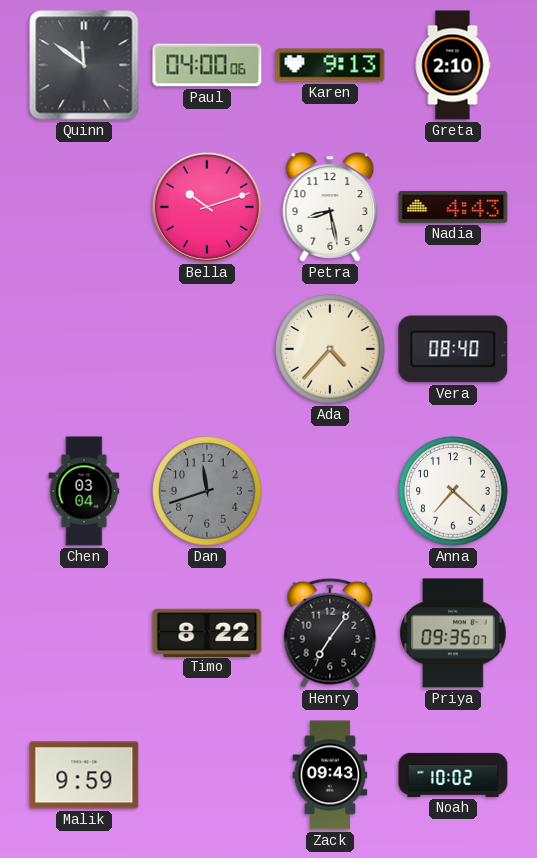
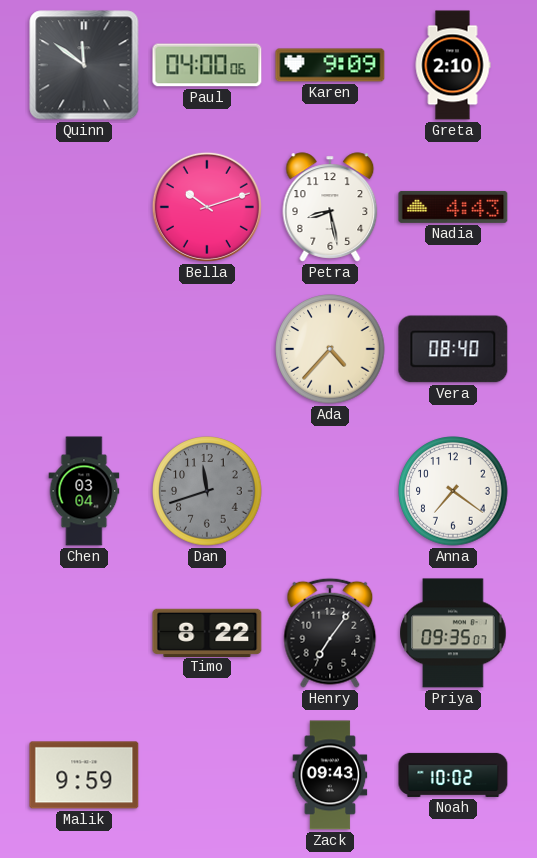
Karen: 9:13 -> 9:09
Anna: 7:22 -> 7:21
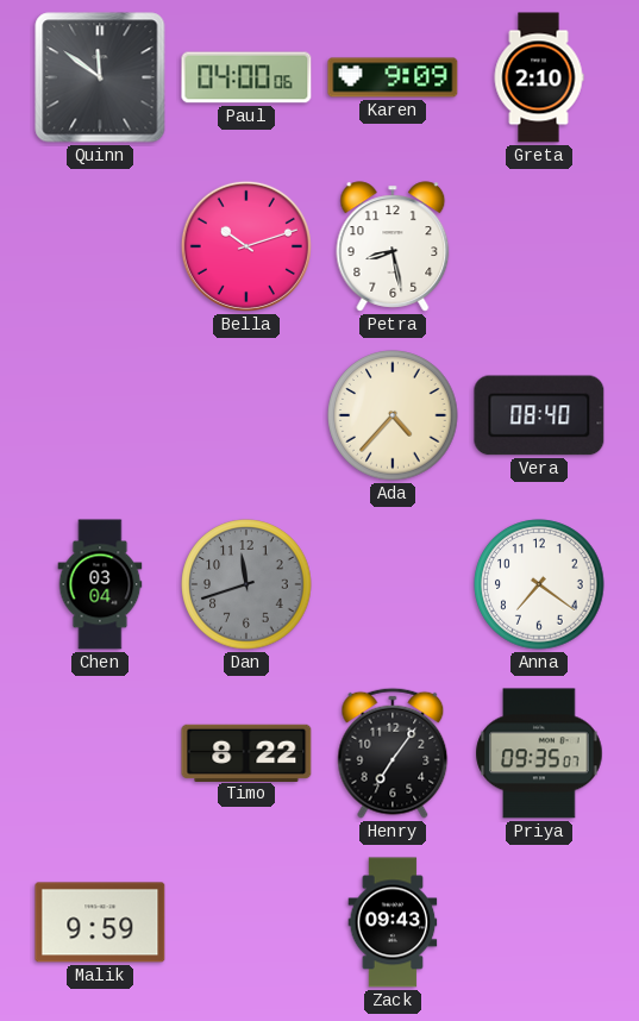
Nadia: 4:43 -> none
Noah: 10:02 -> none
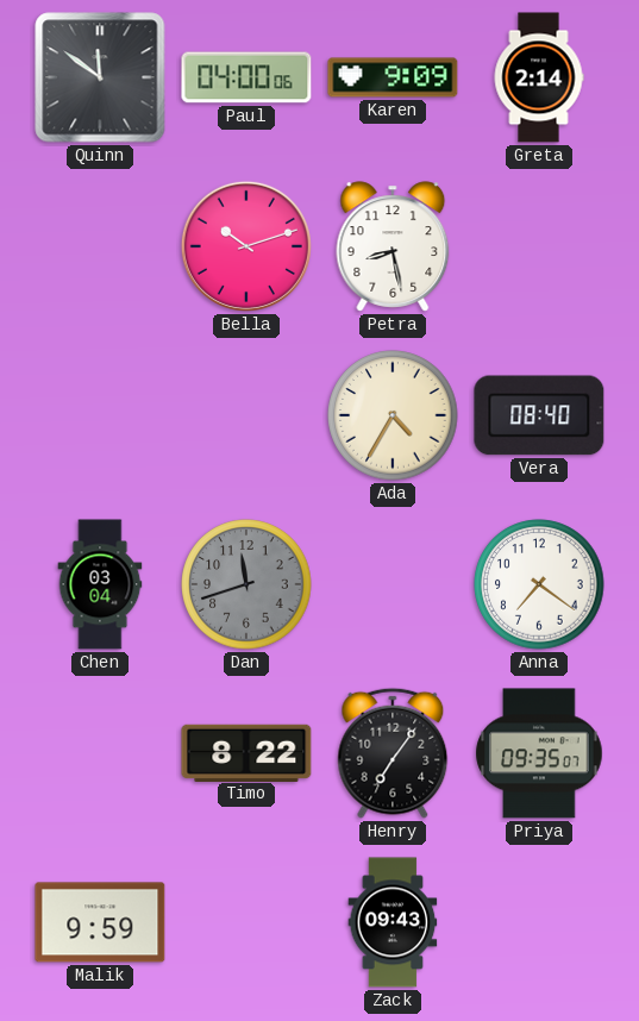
Greta: 2:10 -> 2:14
Ada: 4:37 -> 4:35
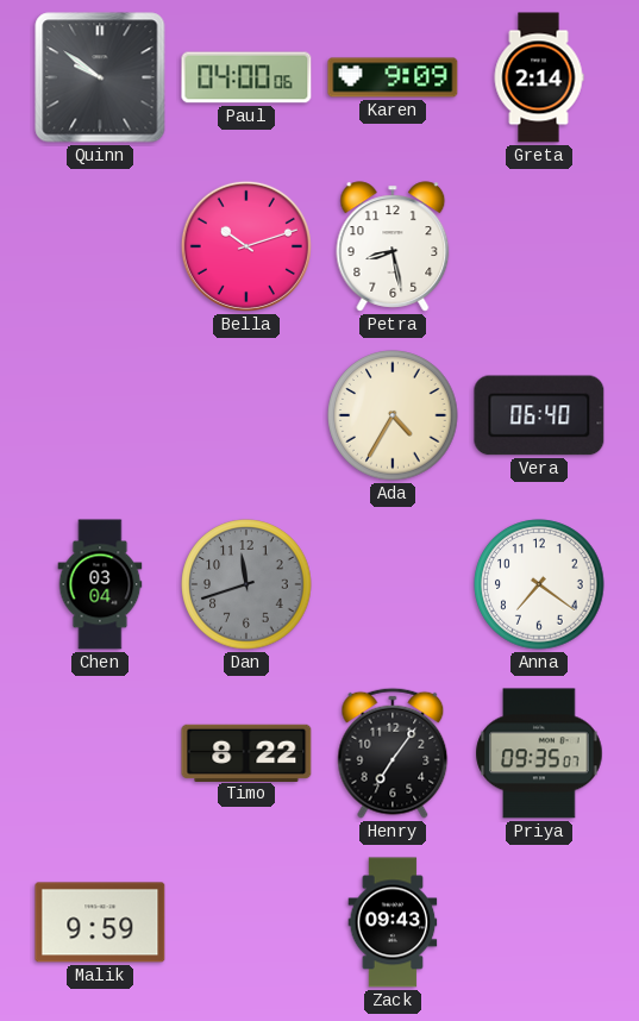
Quinn: 11:51 -> 9:51
Vera: 08:40 -> 06:40
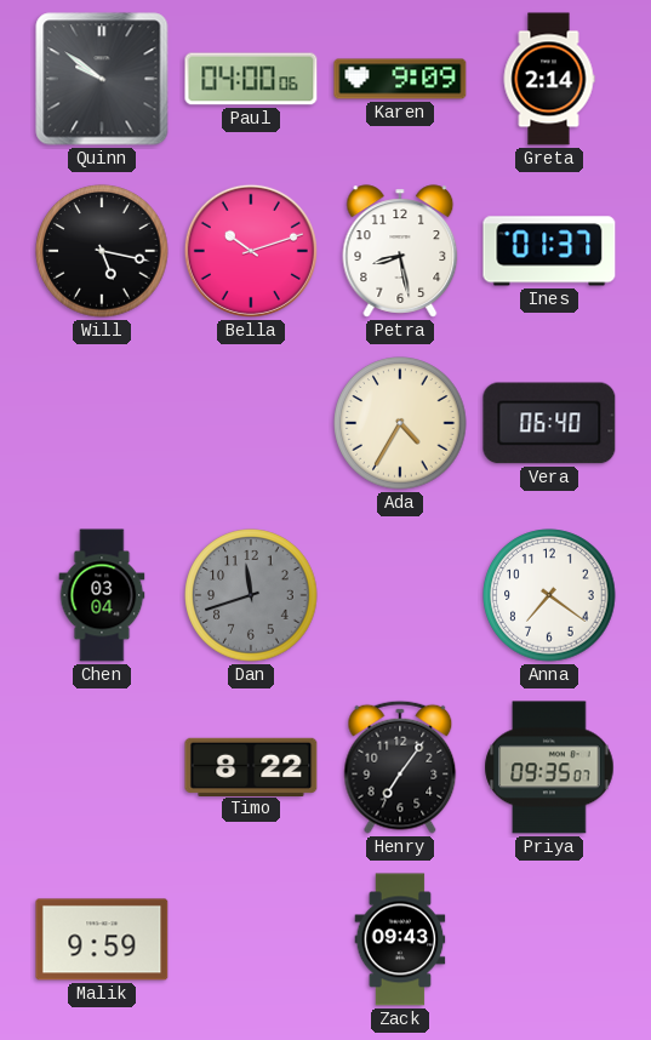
Will: none -> 5:17
Ines: none -> 01:37
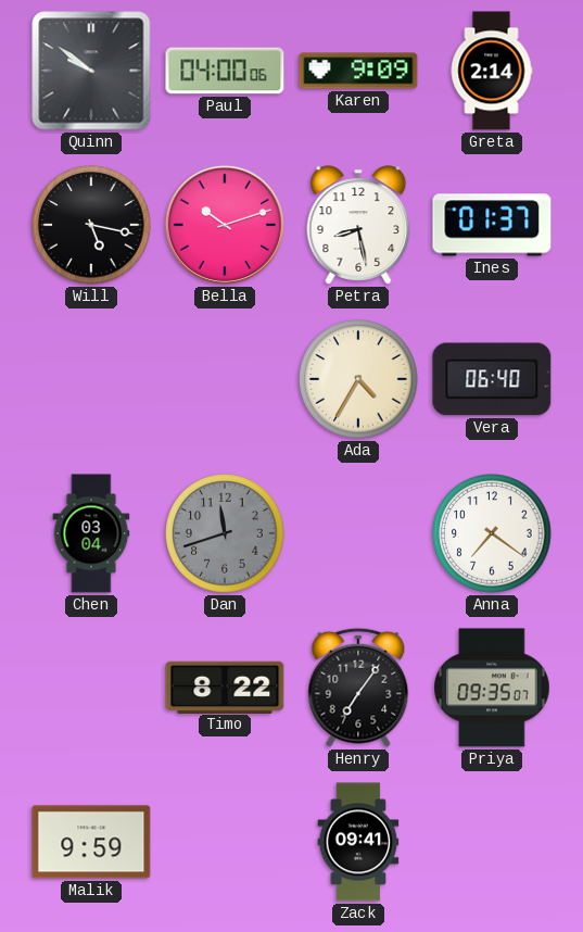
Zack: 09:43 -> 09:41
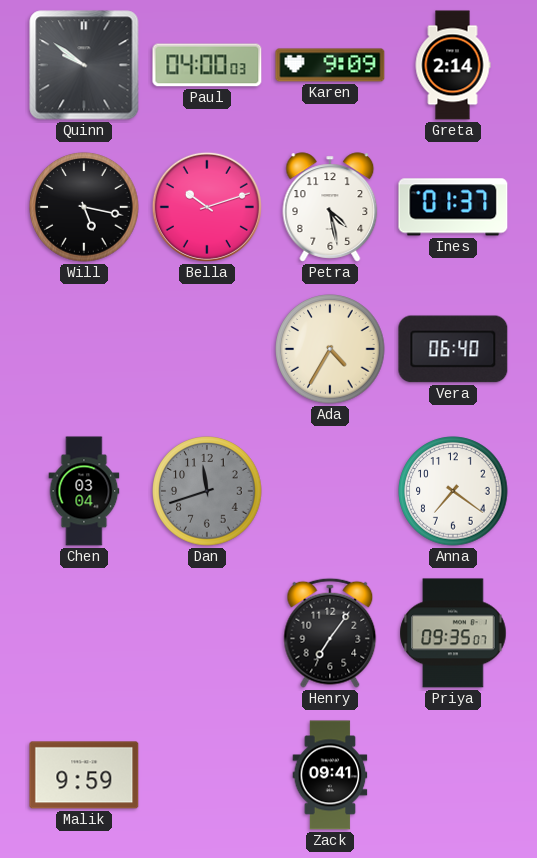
Paul: 04:00:06 -> 04:00:03
Petra: 8:28 -> 4:28
Timo: 8:22 -> none
